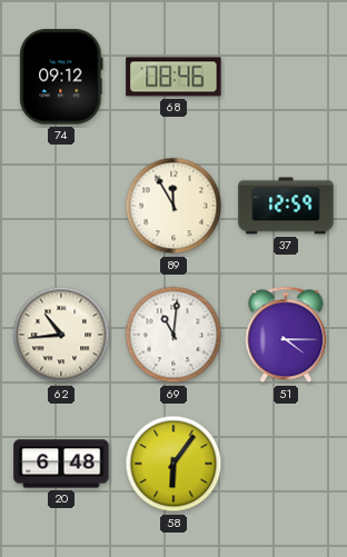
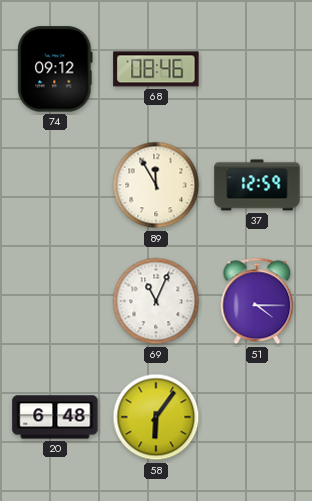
62: 10:44 -> none
69: 11:01 -> 11:04
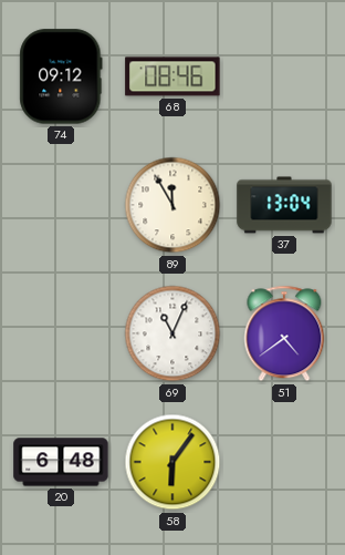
37: 12:59 -> 13:04
51: 4:15 -> 4:39
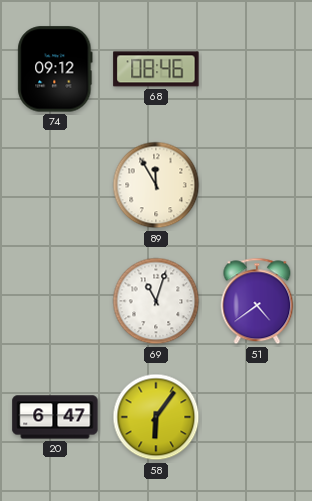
37: 13:04 -> none
69: 11:04 -> 11:03
20: 6:48 -> 6:47
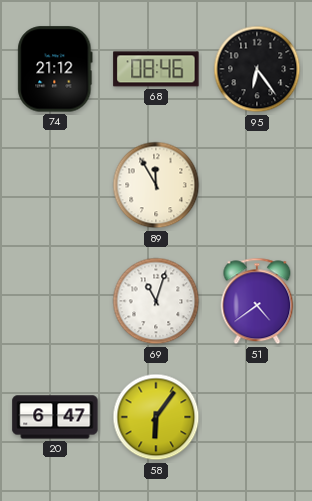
74: 09:12 -> 21:12
95: none -> 6:24
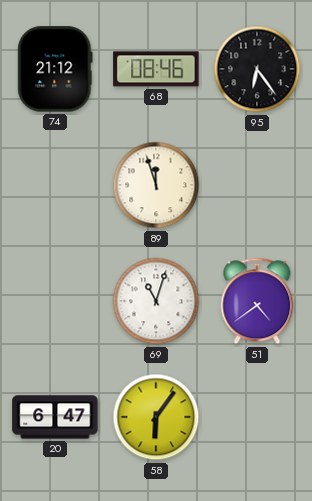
89: 11:55 -> 11:57
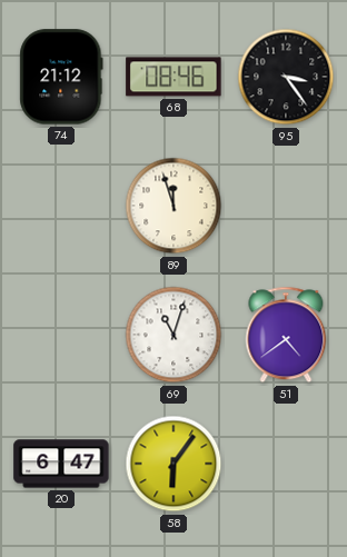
95: 6:24 -> 3:24
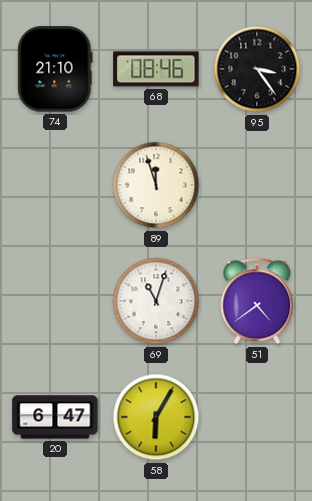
74: 21:12 -> 21:10
58: 6:06 -> 6:05
